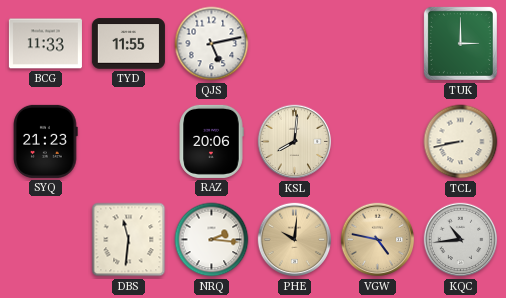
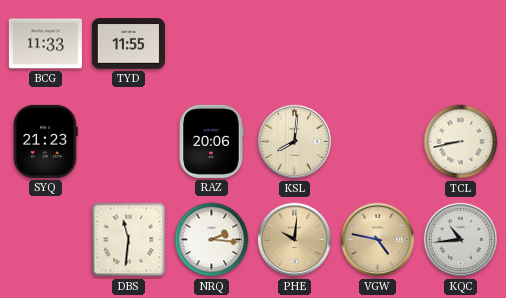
QJS: 5:13 -> none
TUK: 3:00 -> none
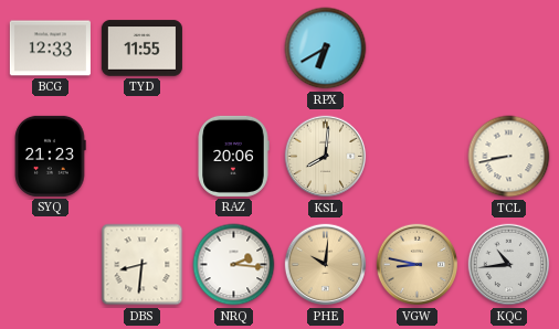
BCG: 11:33 -> 12:33
RPX: none -> 6:40
DBS: 11:31 -> 8:31
VGW: 4:47 -> 8:47
